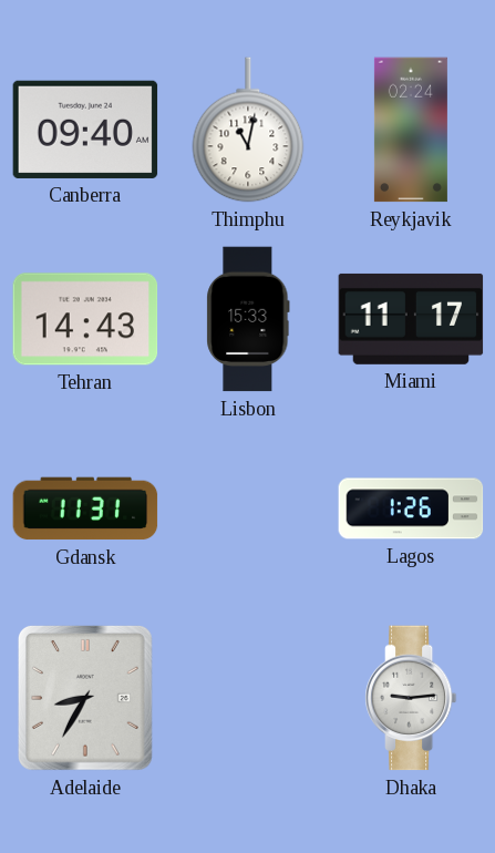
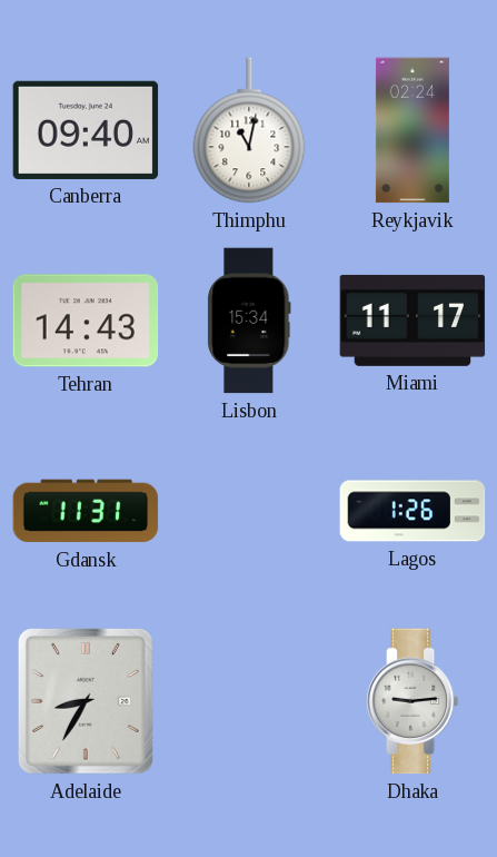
Lisbon: 15:33 -> 15:34
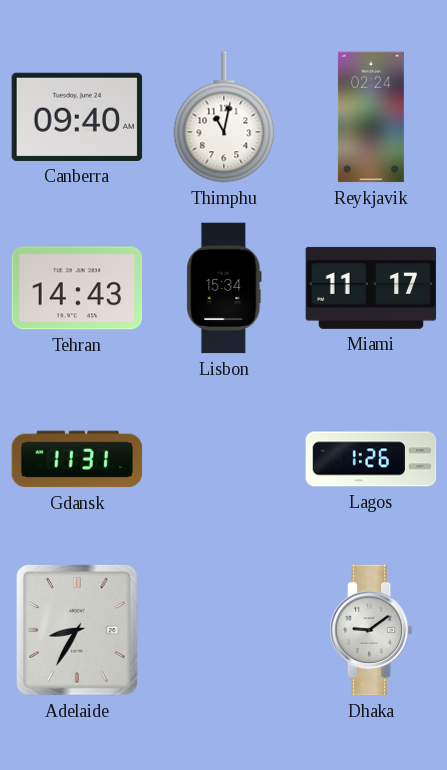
Dhaka: 9:14 -> 9:09
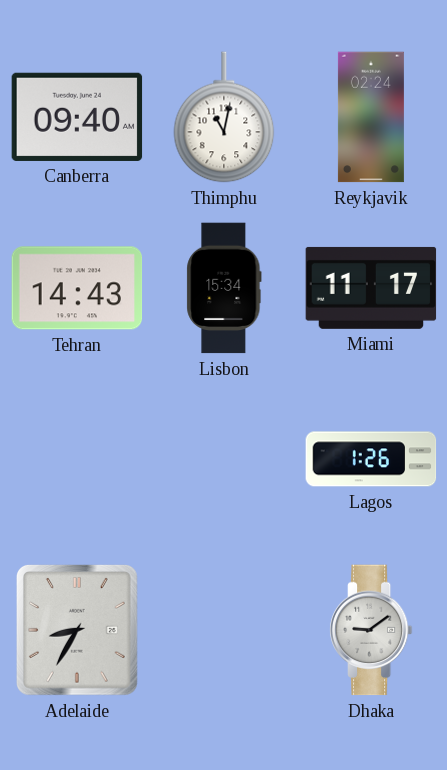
Gdansk: 11:31 -> none
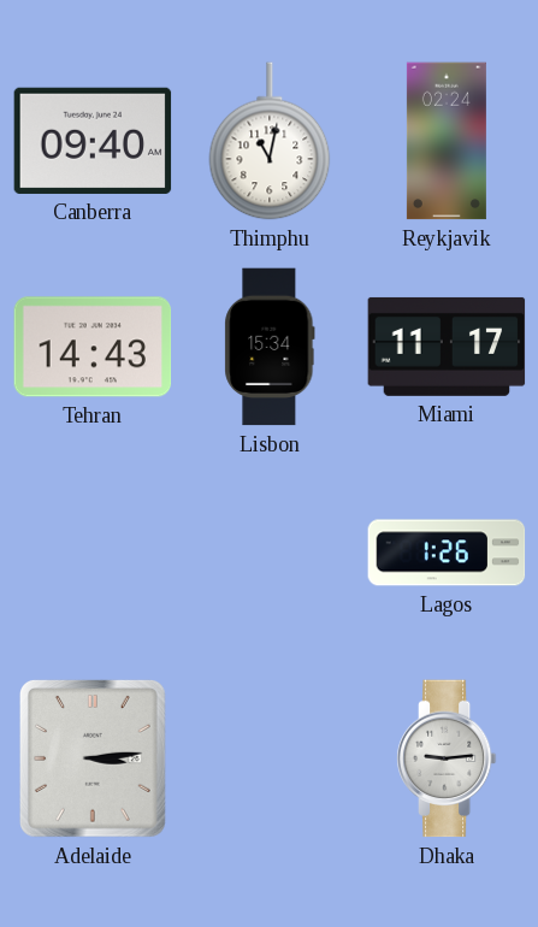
Adelaide: 8:35 -> 3:14
Dhaka: 9:09 -> 9:14
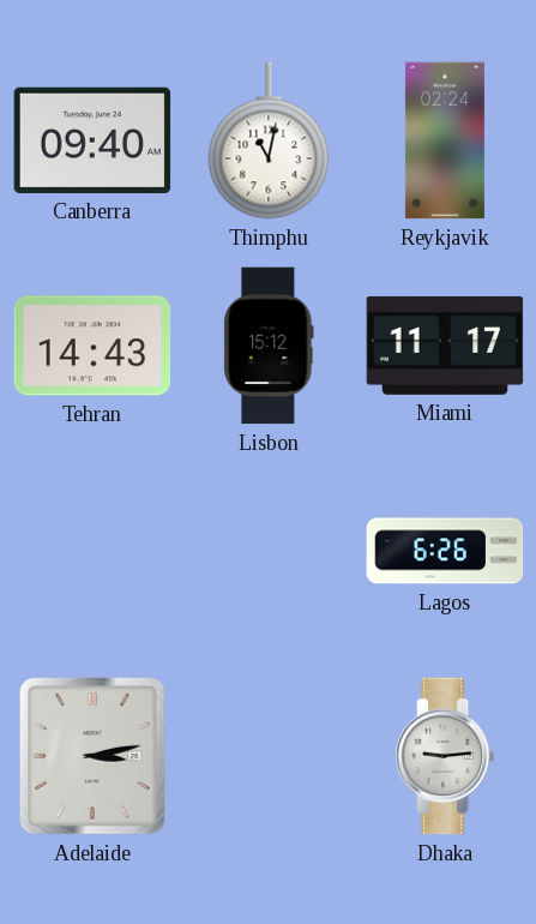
Lisbon: 15:34 -> 15:12
Lagos: 1:26 -> 6:26
Adelaide: 3:14 -> 3:13
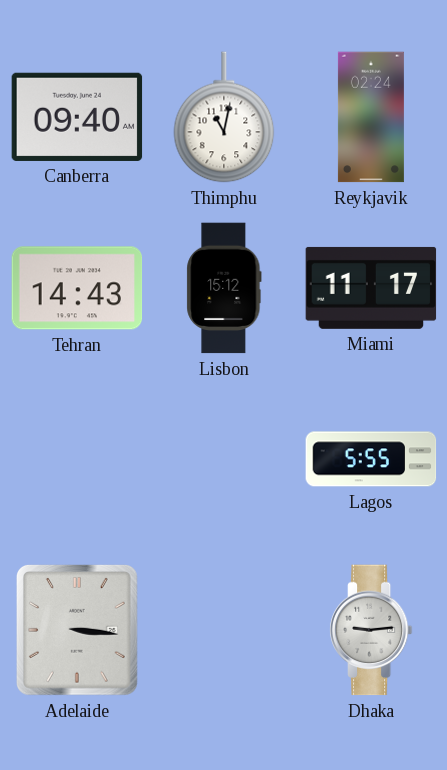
Lagos: 6:26 -> 5:55
Adelaide: 3:13 -> 3:16
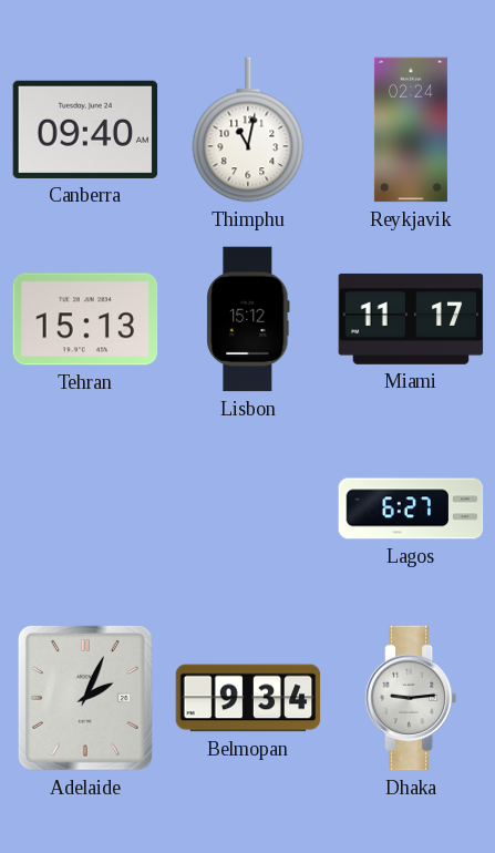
Tehran: 14:43 -> 15:13
Lagos: 5:55 -> 6:27
Adelaide: 3:16 -> 2:04
Belmopan: none -> 9:34
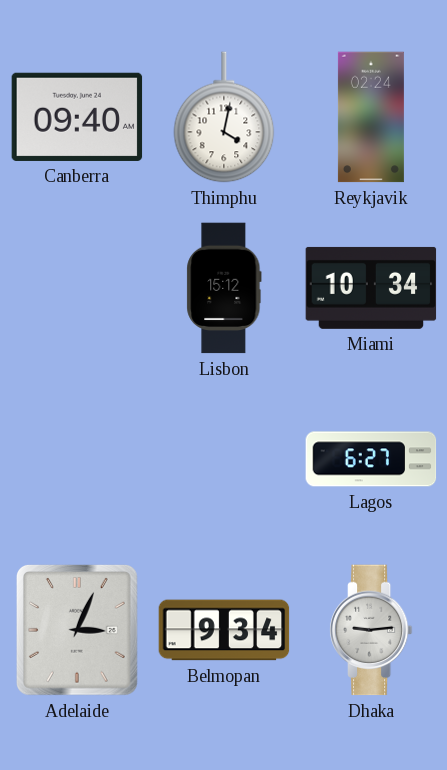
Thimphu: 11:02 -> 4:02
Tehran: 15:13 -> none
Miami: 11:17 -> 10:34
Adelaide: 2:04 -> 3:04
